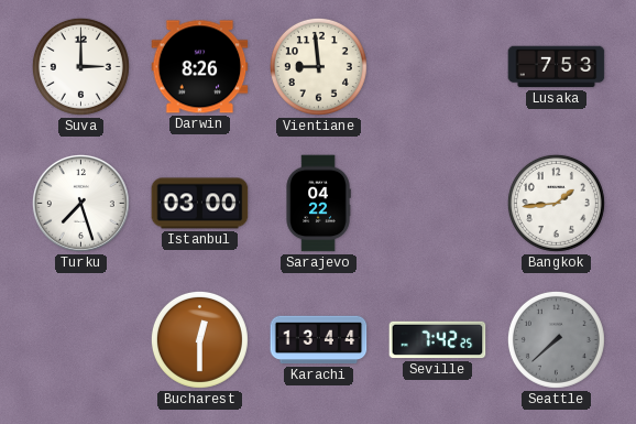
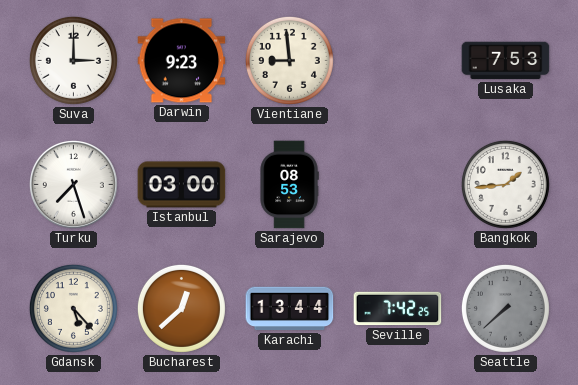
Darwin: 8:26 -> 9:23
Sarajevo: 04:22 -> 08:53
Gdansk: none -> 5:23
Bucharest: 12:30 -> 12:38
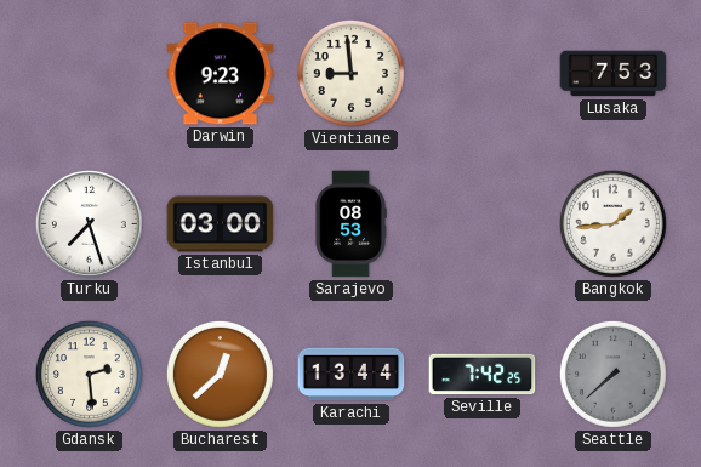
Suva: 3:00 -> none
Gdansk: 5:23 -> 2:29
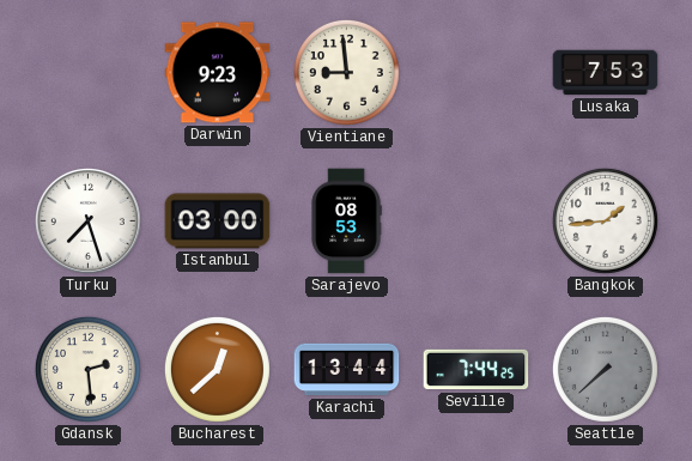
Seville: 7:42 -> 7:44
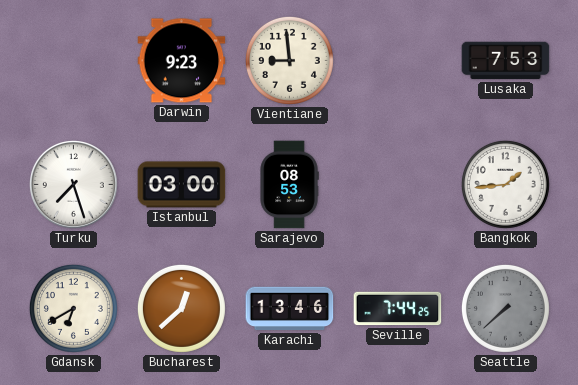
Gdansk: 2:29 -> 6:40
Karachi: 13:44 -> 13:46
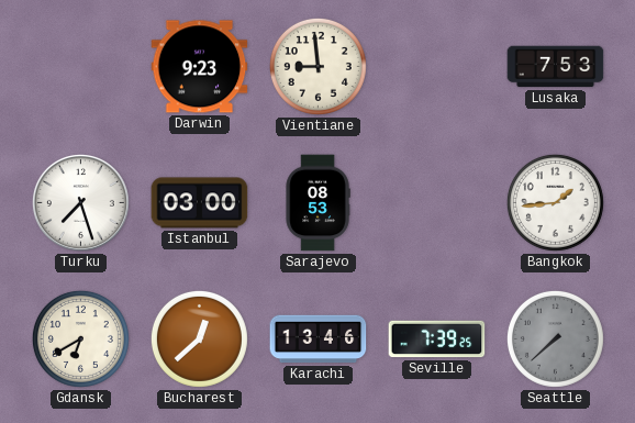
Seville: 7:44 -> 7:39
